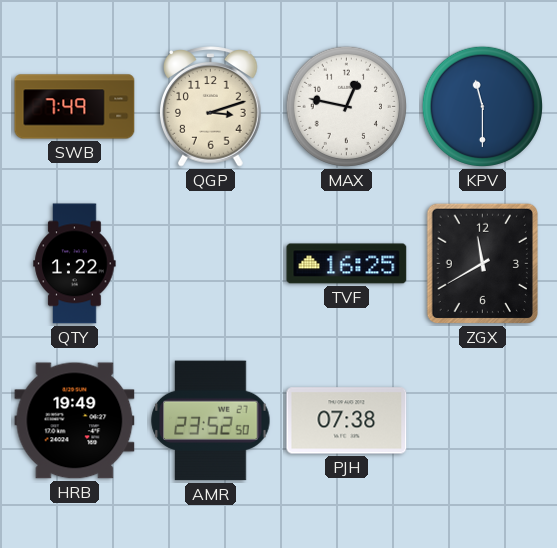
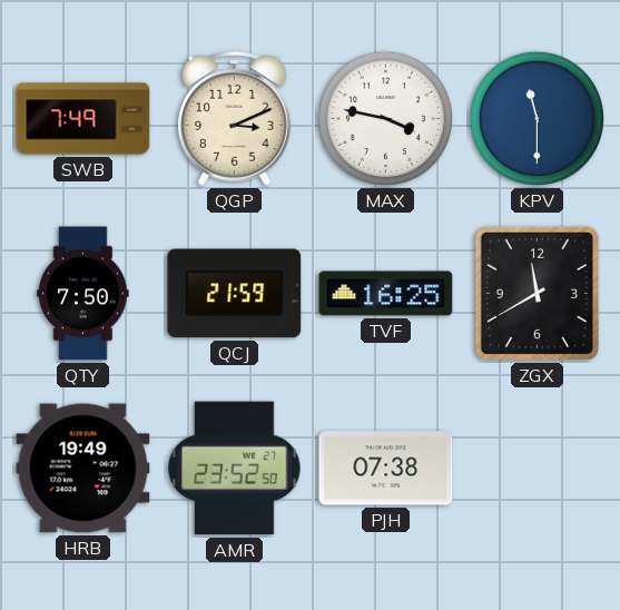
QGP: 3:12 -> 3:11
MAX: 12:47 -> 3:47
QTY: 1:22 -> 7:50
QCJ: none -> 21:59
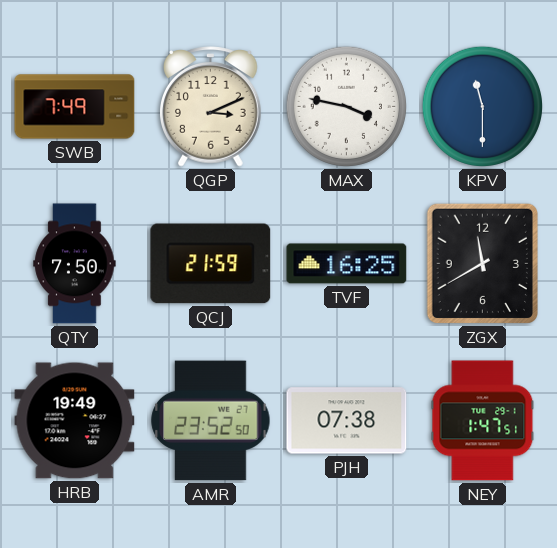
NEY: none -> 1:47
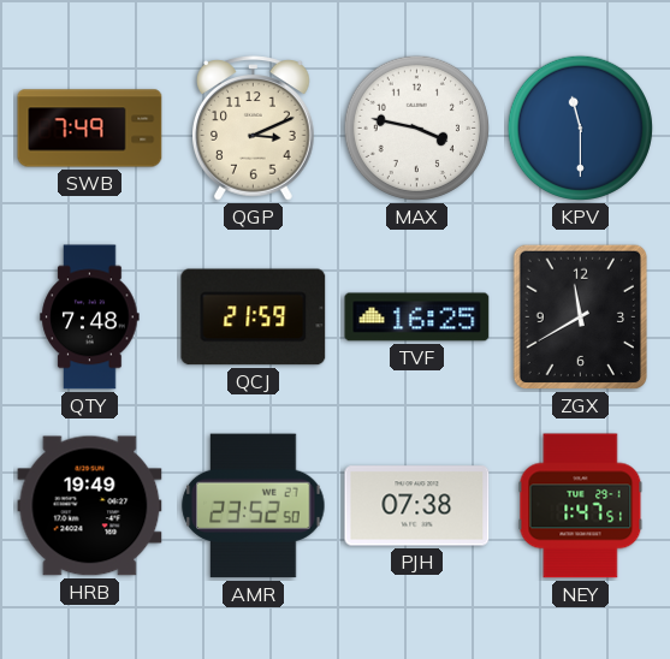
QTY: 7:50 -> 7:48
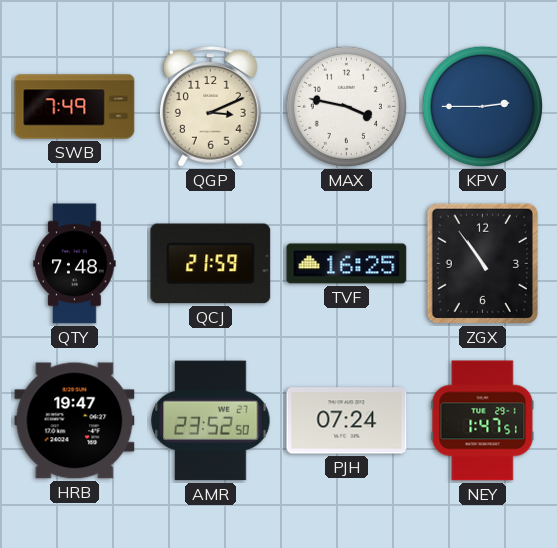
KPV: 11:30 -> 2:45
ZGX: 11:40 -> 10:54
HRB: 19:49 -> 19:47
PJH: 07:38 -> 07:24
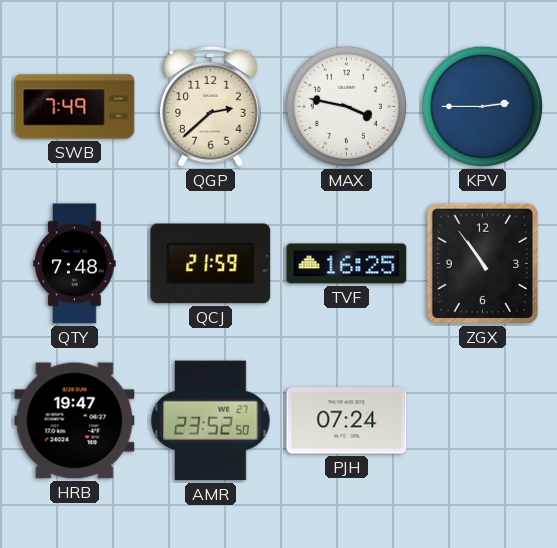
QGP: 3:11 -> 2:38
NEY: 1:47 -> none
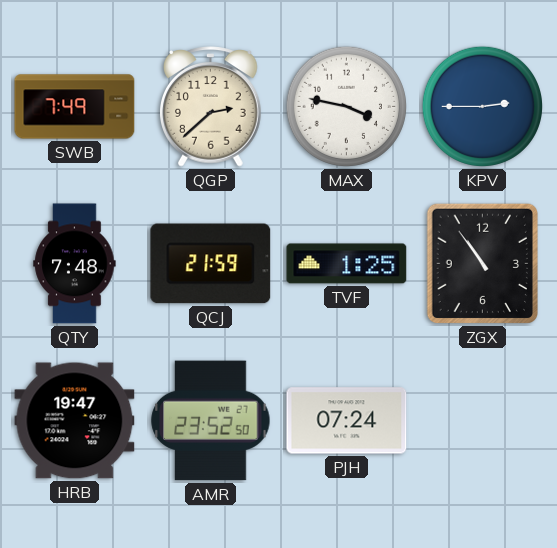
TVF: 16:25 -> 1:25
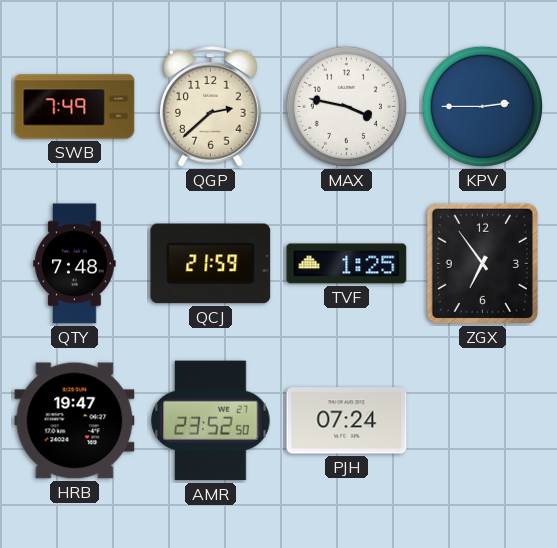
ZGX: 10:54 -> 6:54
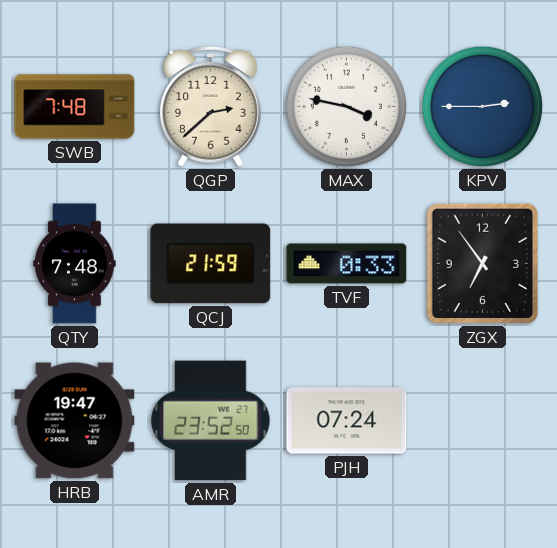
SWB: 7:49 -> 7:48
TVF: 1:25 -> 0:33
